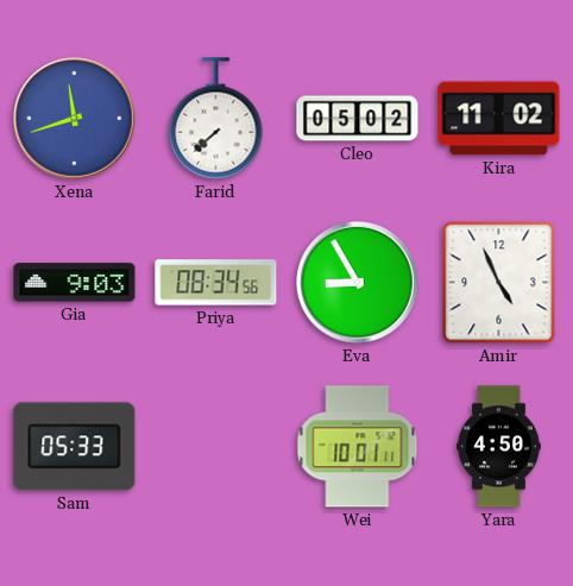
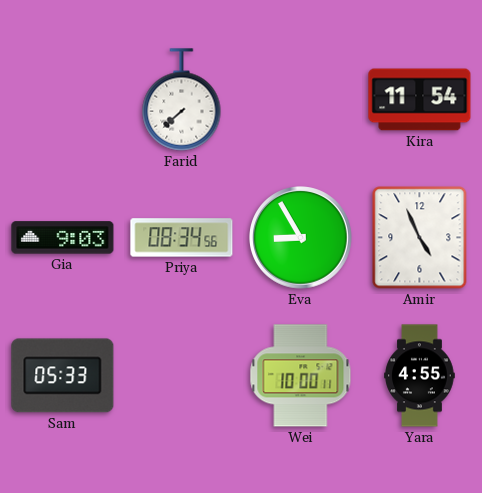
Xena: 11:42 -> none
Cleo: 05:02 -> none
Kira: 11:02 -> 11:54
Wei: 10:01 -> 10:00
Yara: 4:50 -> 4:55
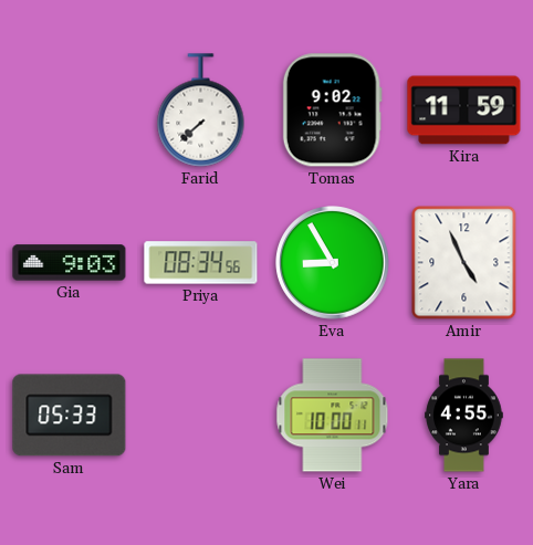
Tomas: none -> 9:02
Kira: 11:54 -> 11:59
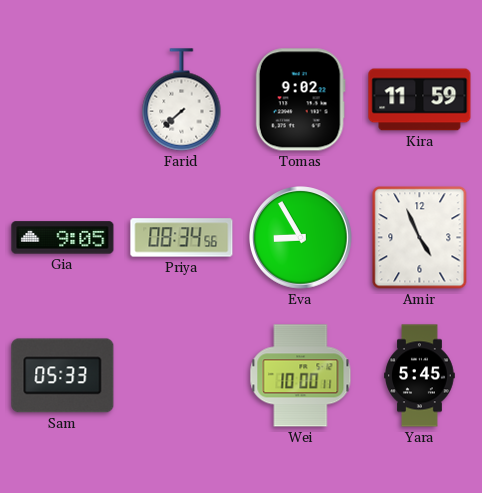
Gia: 9:03 -> 9:05
Yara: 4:55 -> 5:45
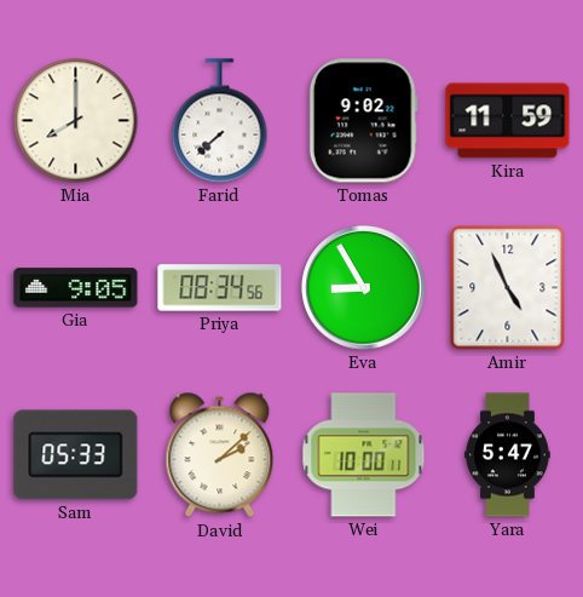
Mia: none -> 8:00
David: none -> 2:08
Yara: 5:45 -> 5:47
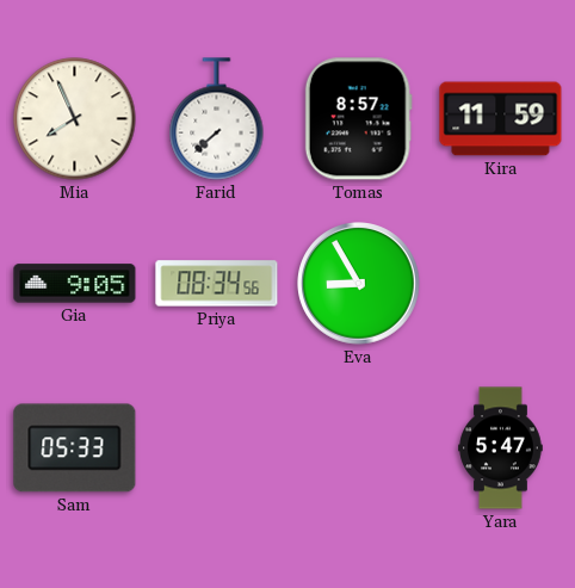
Mia: 8:00 -> 7:56
Tomas: 9:02 -> 8:57
Amir: 4:56 -> none
David: 2:08 -> none
Wei: 10:00 -> none
